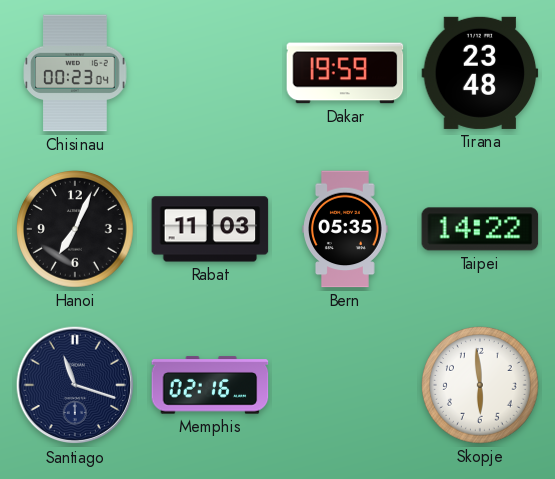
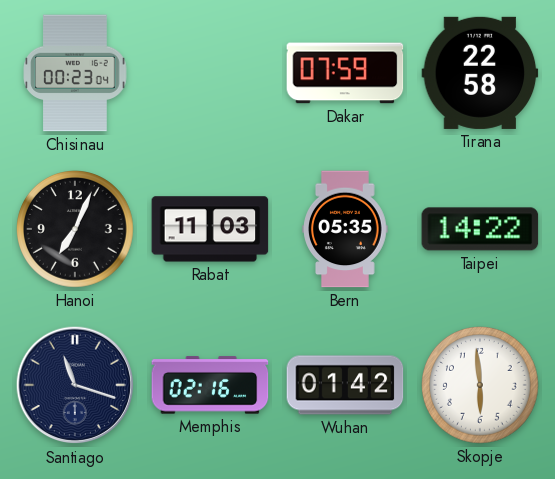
Dakar: 19:59 -> 07:59
Tirana: 23:48 -> 22:58
Wuhan: none -> 01:42
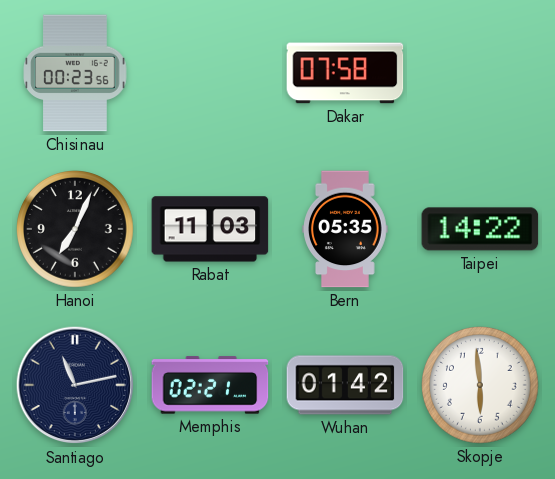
Chisinau: 00:23:04 -> 00:23:56
Dakar: 07:59 -> 07:58
Tirana: 22:58 -> none
Santiago: 11:18 -> 11:13
Memphis: 02:16 -> 02:21
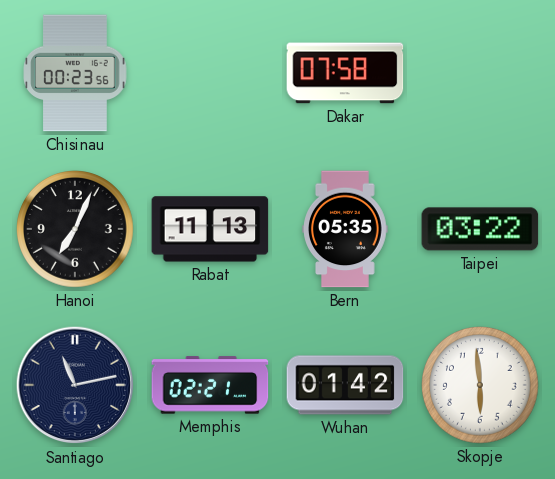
Rabat: 11:03 -> 11:13
Taipei: 14:22 -> 03:22
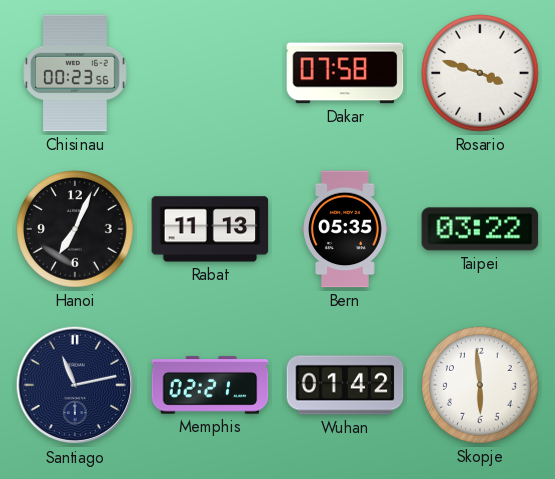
Rosario: none -> 3:48
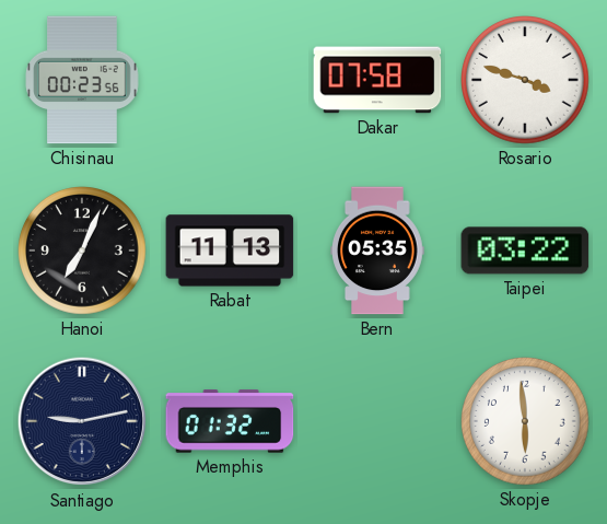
Santiago: 11:13 -> 9:13
Memphis: 02:21 -> 01:32
Wuhan: 01:42 -> none
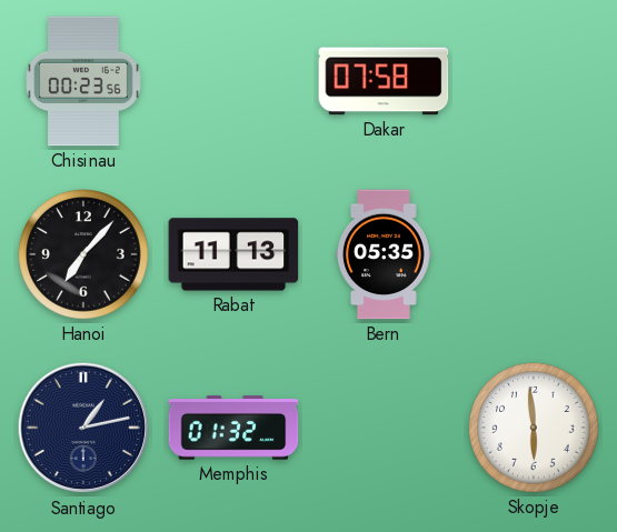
Rosario: 3:48 -> none
Hanoi: 7:04 -> 7:07
Taipei: 03:22 -> none
Santiago: 9:13 -> 1:13
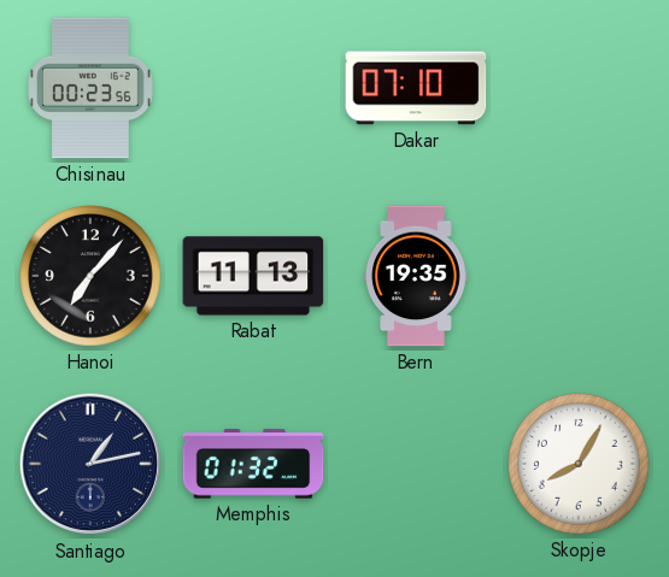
Dakar: 07:58 -> 07:10
Bern: 05:35 -> 19:35
Skopje: 5:59 -> 8:05
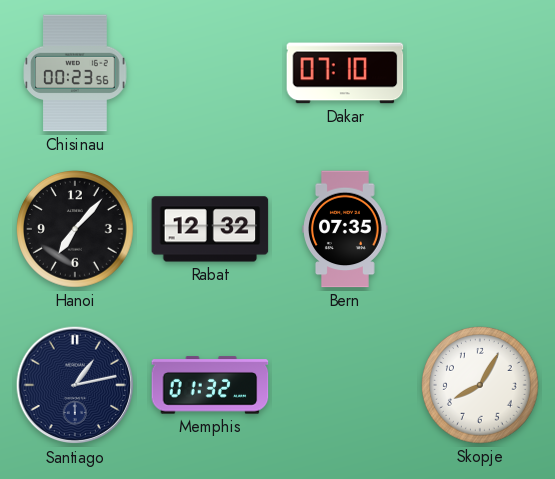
Rabat: 11:13 -> 12:32
Bern: 19:35 -> 07:35
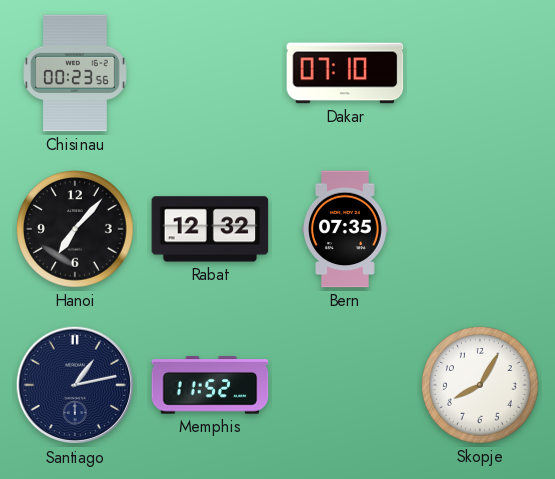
Memphis: 01:32 -> 11:52
